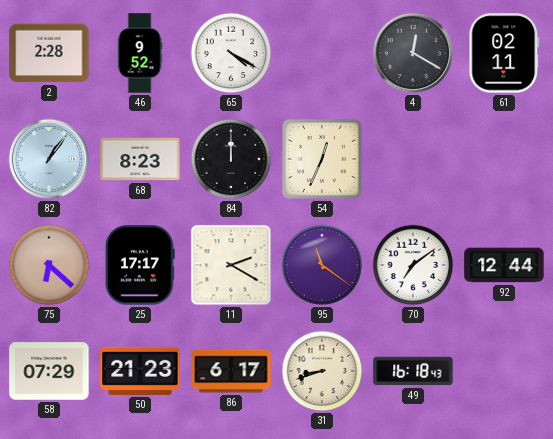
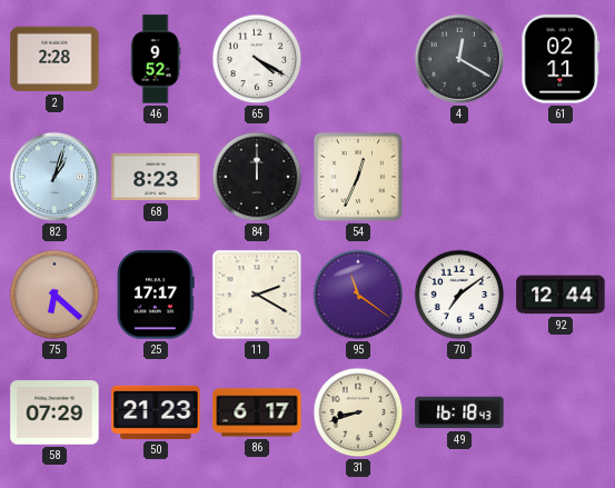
82: 1:06 -> 1:03
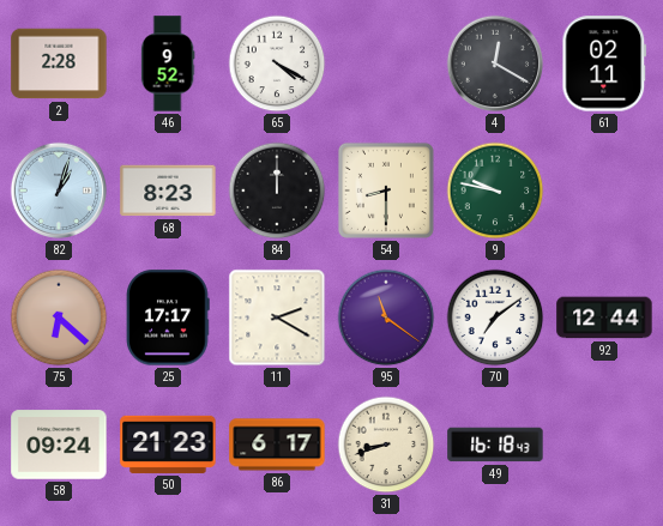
54: 12:34 -> 8:30
9: none -> 9:47
58: 07:29 -> 09:24
